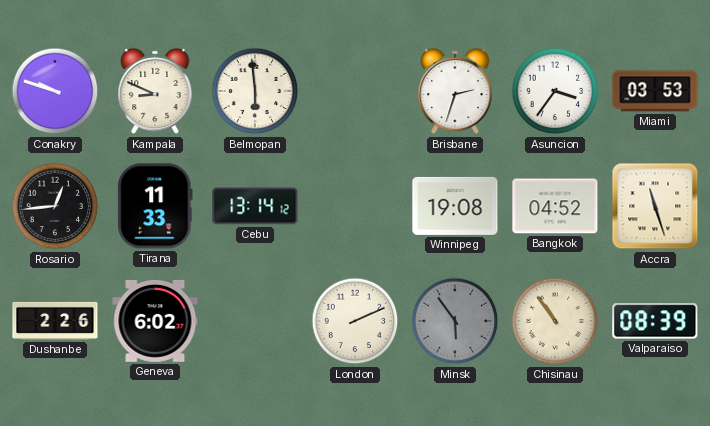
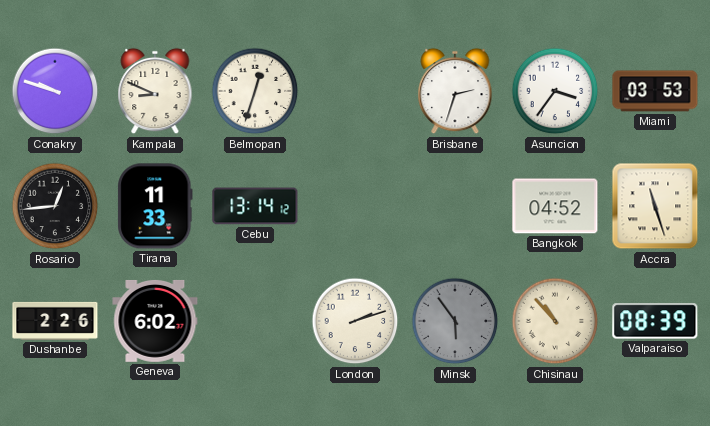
Belmopan: 5:59 -> 12:33
Winnipeg: 19:08 -> none
London: 2:11 -> 2:12
Chisinau: 10:54 -> 10:53
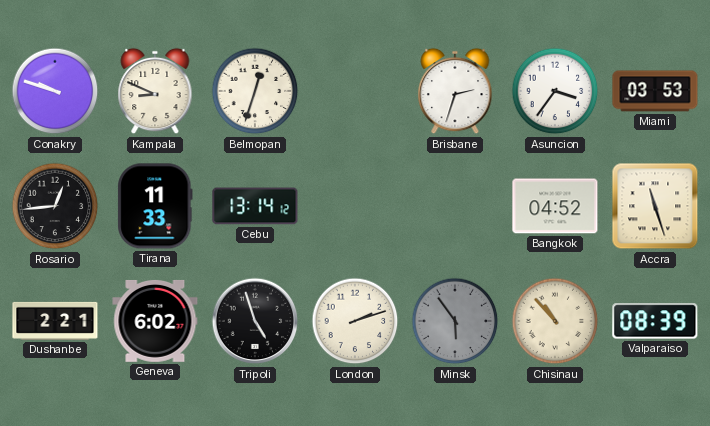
Dushanbe: 2:26 -> 2:21
Tripoli: none -> 4:57
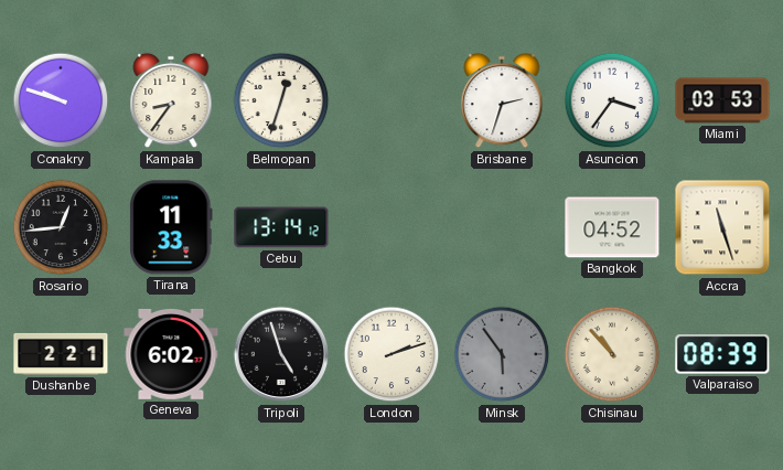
Kampala: 8:49 -> 8:36
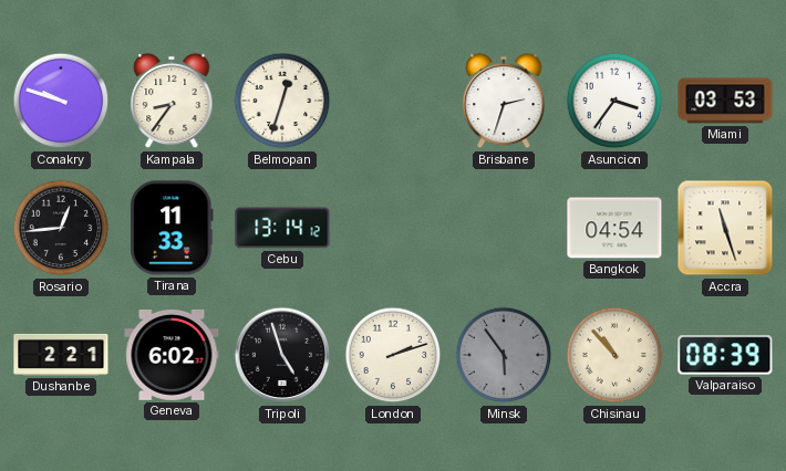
Bangkok: 04:52 -> 04:54
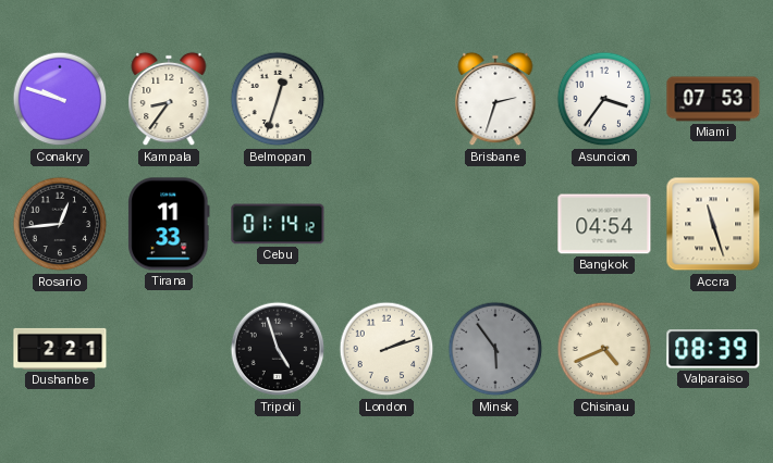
Miami: 03:53 -> 07:53
Cebu: 13:14 -> 01:14
Geneva: 6:02 -> none
Chisinau: 10:53 -> 4:41
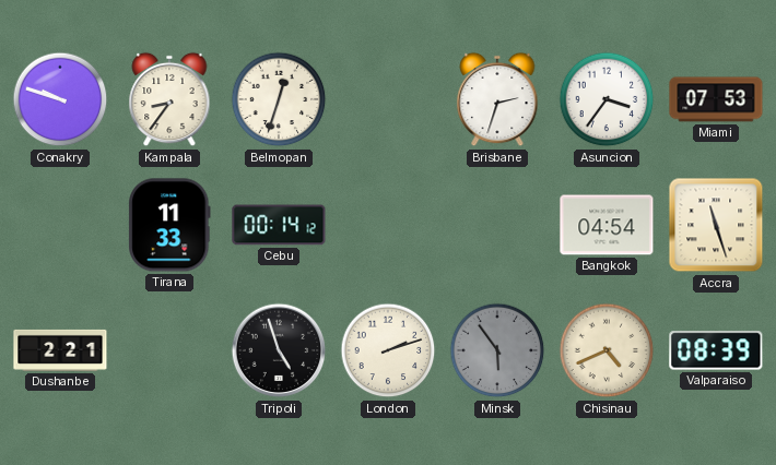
Rosario: 12:44 -> none
Cebu: 01:14 -> 00:14
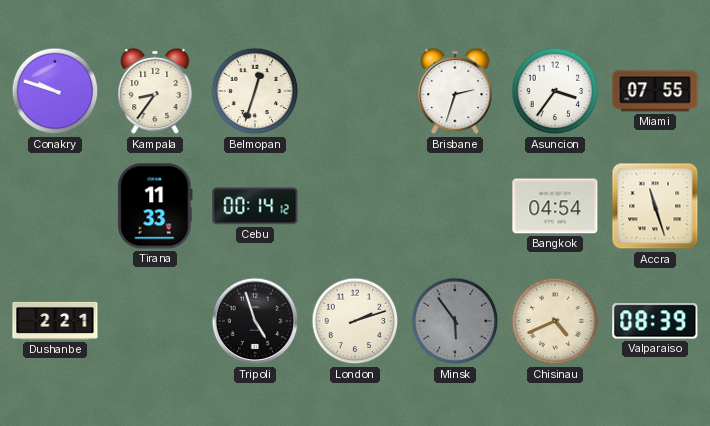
Miami: 07:53 -> 07:55
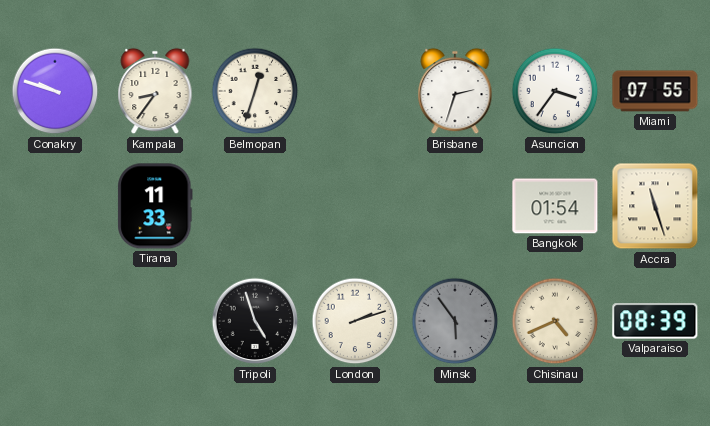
Cebu: 00:14 -> none
Bangkok: 04:54 -> 01:54
Dushanbe: 2:21 -> none
